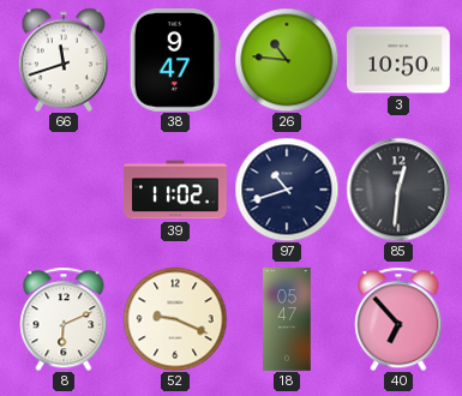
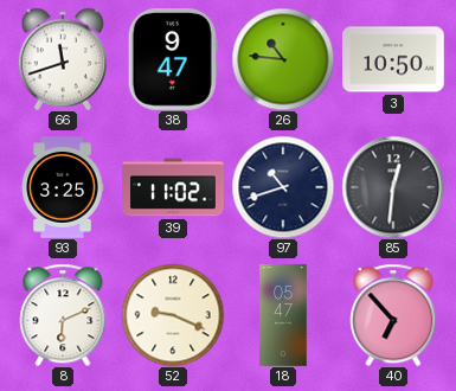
93: none -> 3:25
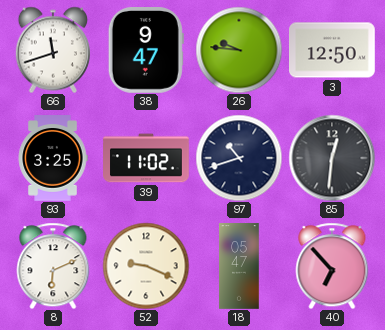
26: 10:46 -> 9:46
3: 10:50 -> 12:50
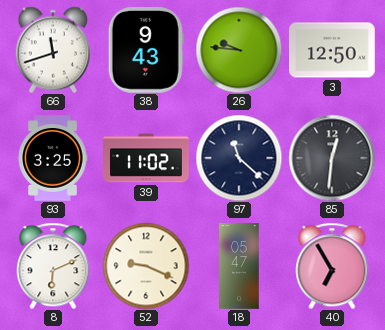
38: 9:47 -> 9:43
97: 10:42 -> 11:22
40: 6:53 -> 6:55
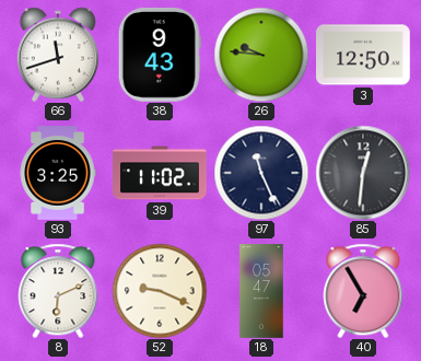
97: 11:22 -> 11:26
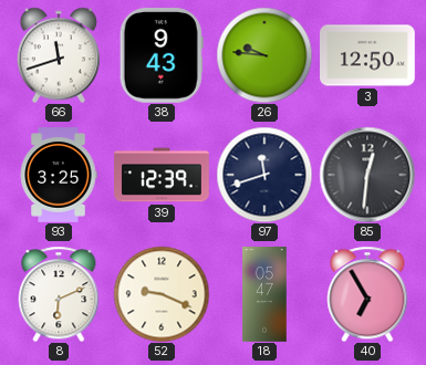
39: 11:02 -> 12:39
97: 11:26 -> 11:42
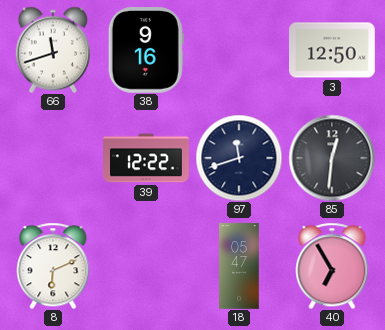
38: 9:43 -> 9:16
26: 9:46 -> none
93: 3:25 -> none
39: 12:39 -> 12:22
52: 9:19 -> none
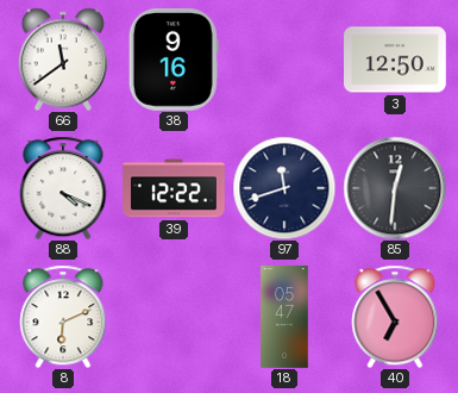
66: 11:42 -> 11:39
88: none -> 4:19
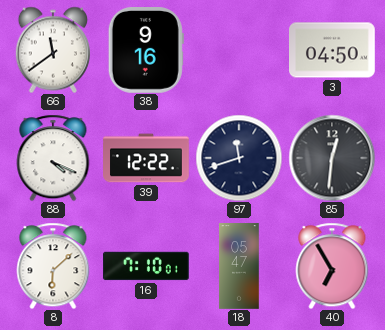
3: 12:50 -> 04:50
8: 6:11 -> 6:08
16: none -> 7:10
